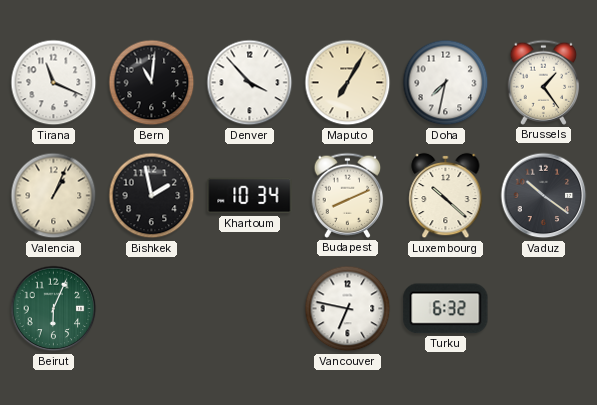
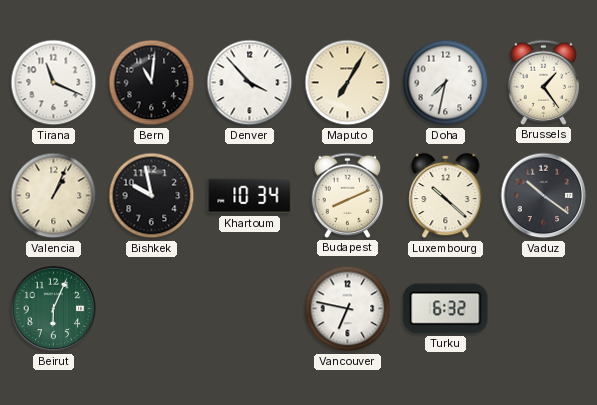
Bishkek: 1:58 -> 9:58
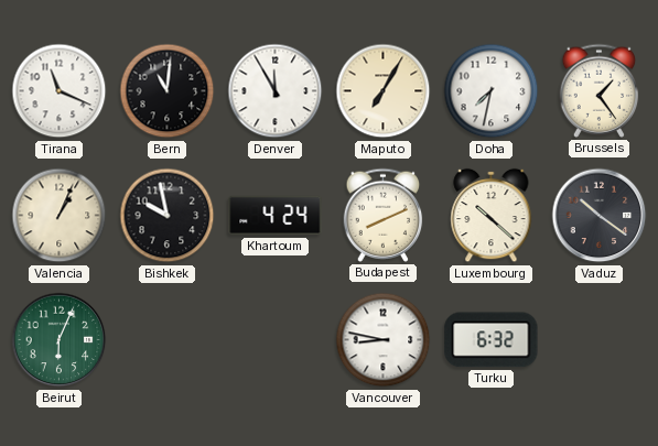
Denver: 3:53 -> 11:55
Khartoum: 10:34 -> 4:24
Vancouver: 6:47 -> 8:47
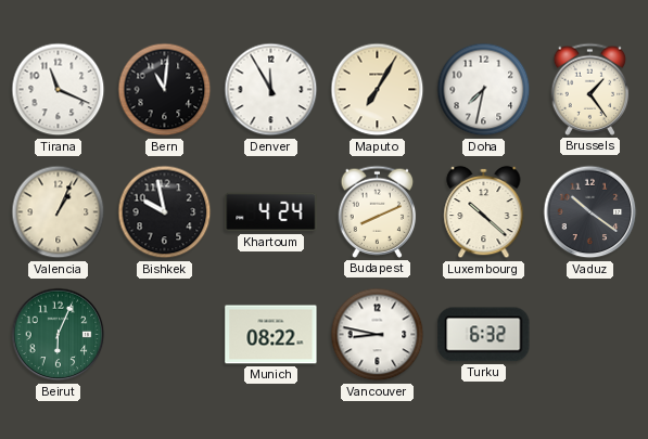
Munich: none -> 08:22
